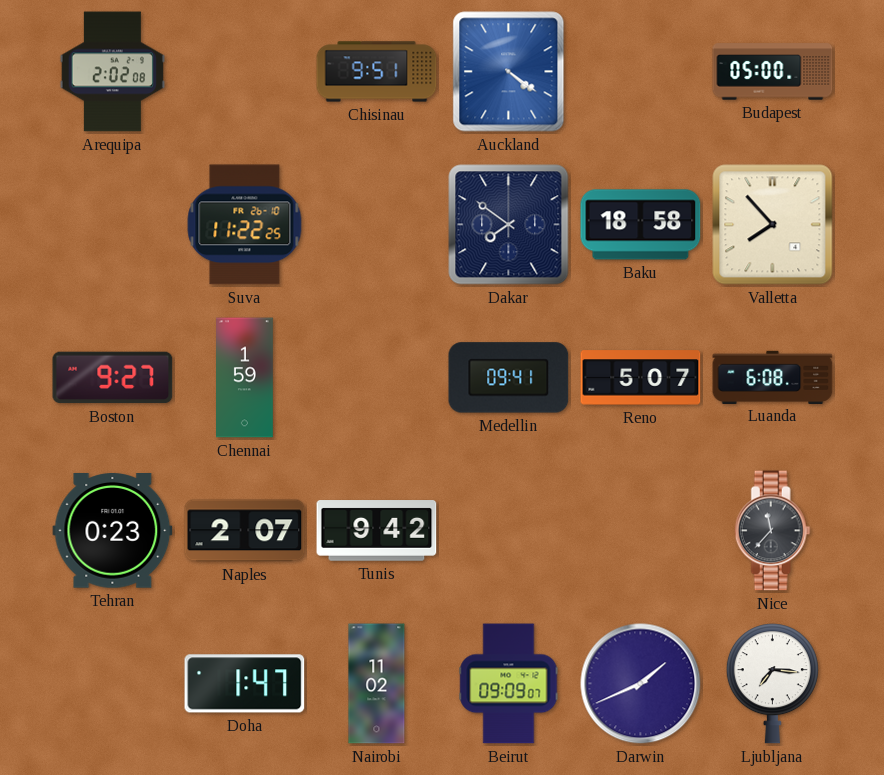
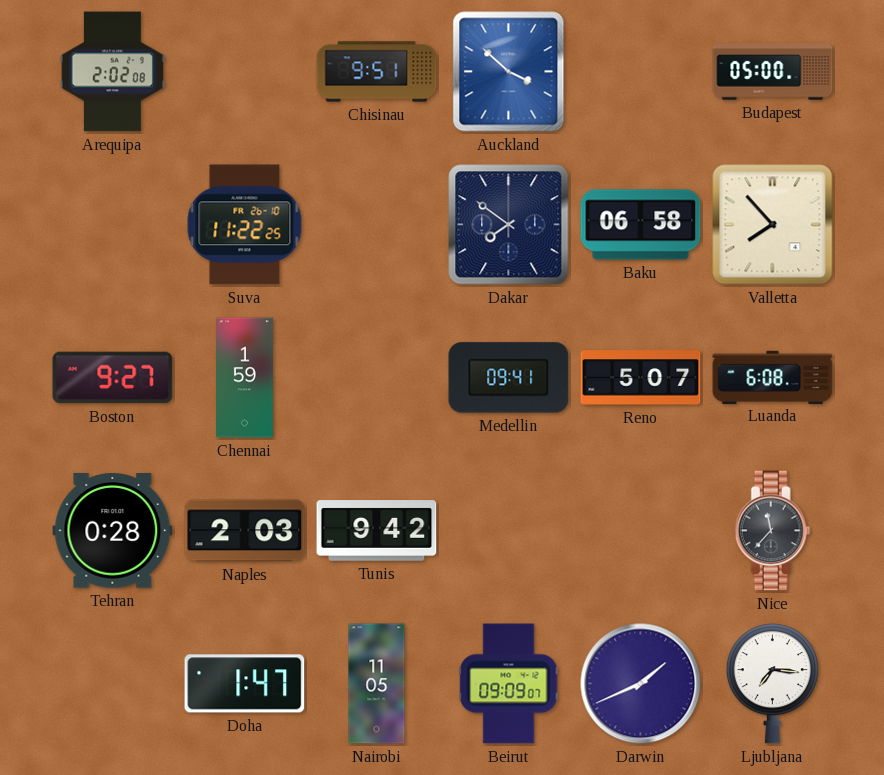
Auckland: 4:21 -> 3:52
Baku: 18:58 -> 06:58
Tehran: 0:23 -> 0:28
Naples: 2:07 -> 2:03
Nairobi: 11:02 -> 11:05
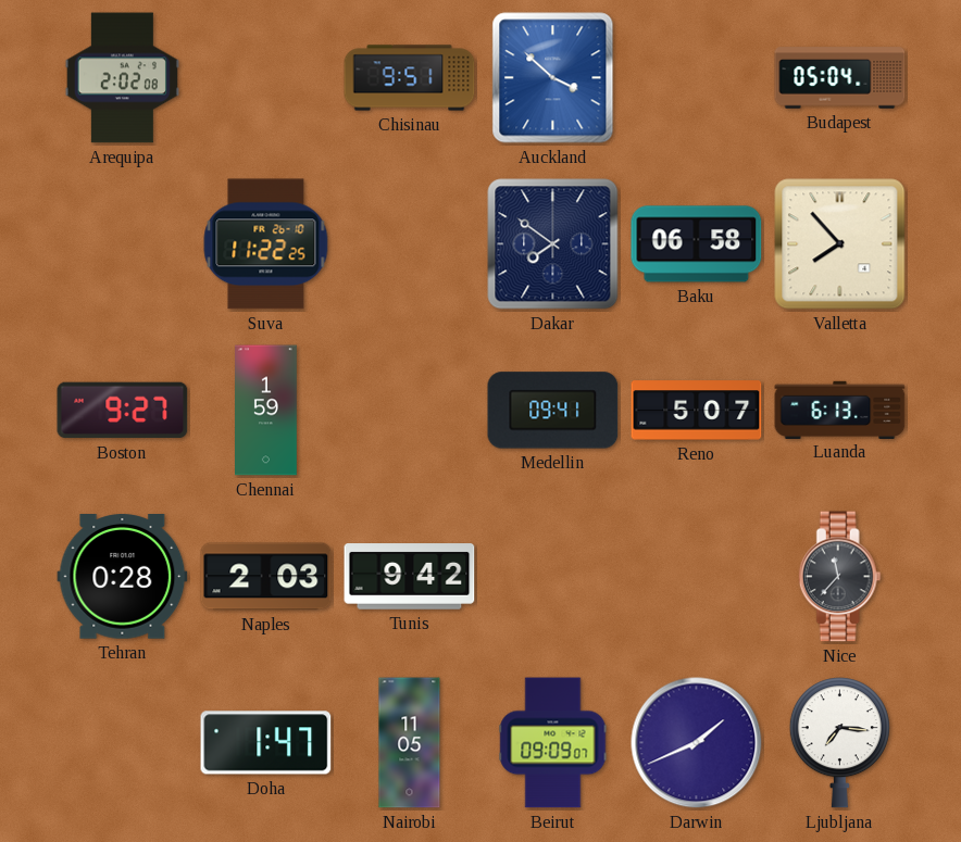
Budapest: 05:00 -> 05:04
Luanda: 6:08 -> 6:13
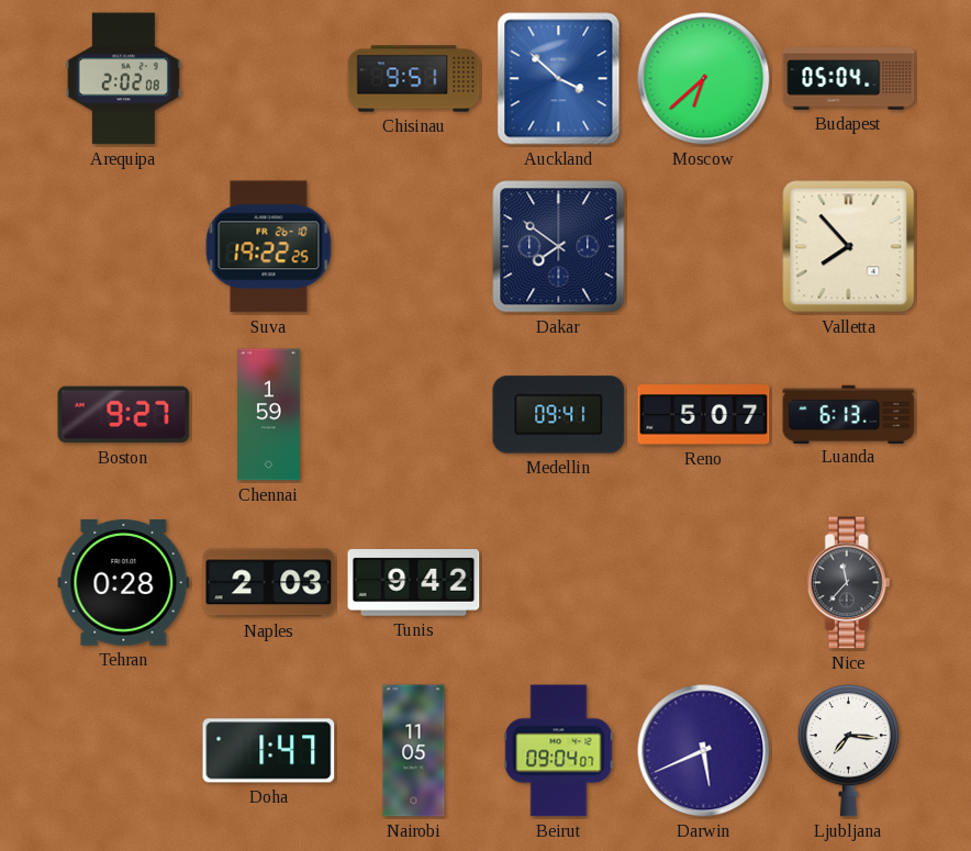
Moscow: none -> 6:38
Suva: 11:22 -> 19:22
Baku: 06:58 -> none
Beirut: 09:09 -> 09:04
Darwin: 1:41 -> 5:41
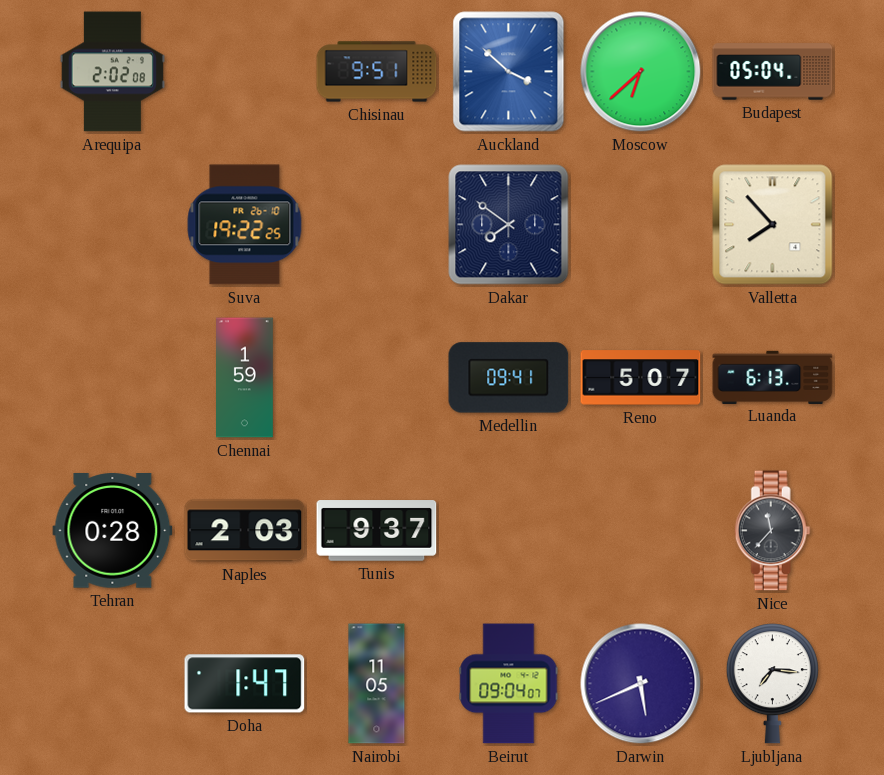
Boston: 9:27 -> none
Tunis: 9:42 -> 9:37
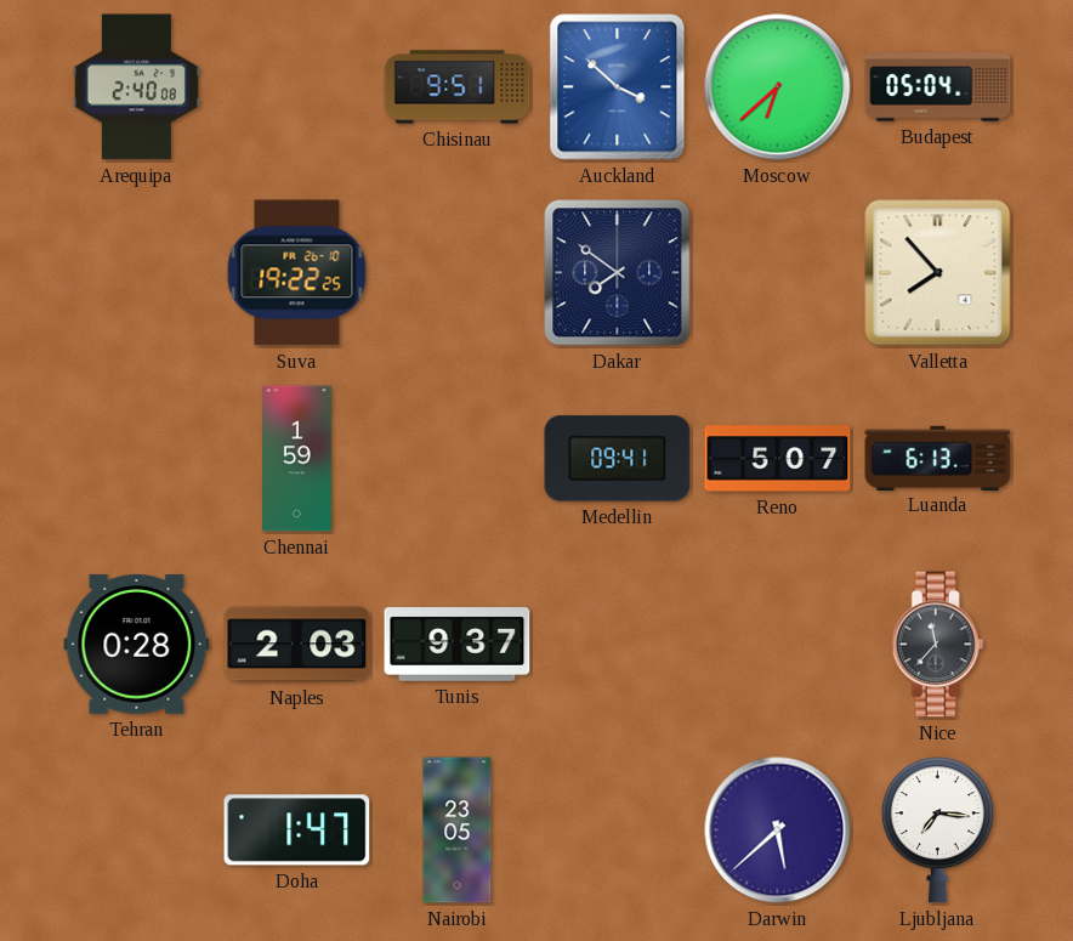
Arequipa: 2:02 -> 2:40
Nairobi: 11:05 -> 23:05
Beirut: 09:04 -> none
Darwin: 5:41 -> 5:38
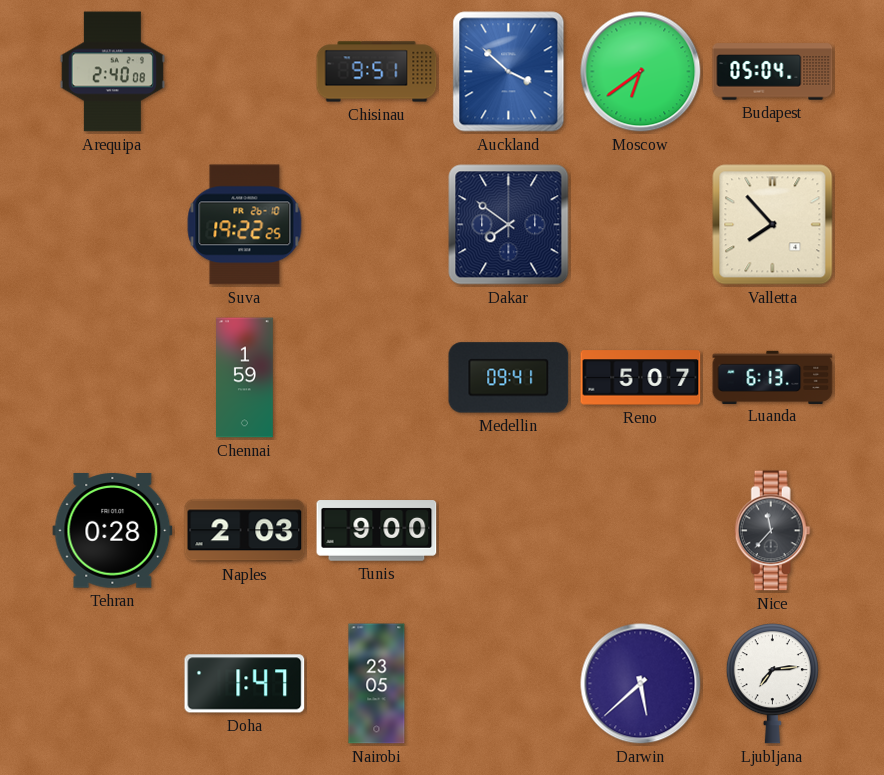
Moscow: 6:38 -> 6:39
Tunis: 9:37 -> 9:00
Ljubljana: 7:16 -> 7:14
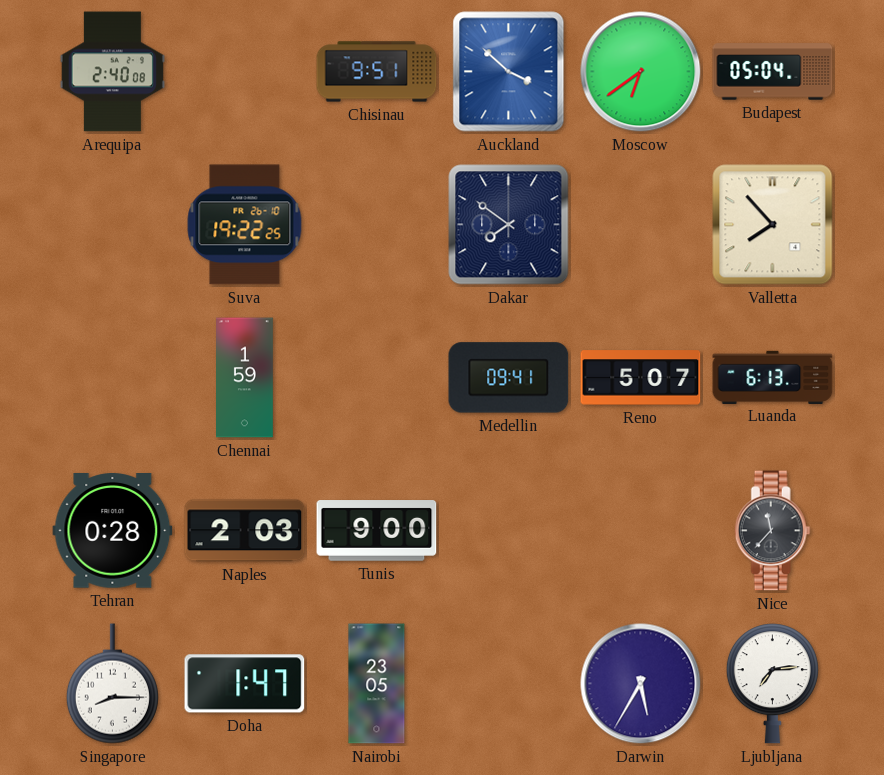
Singapore: none -> 8:15
Darwin: 5:38 -> 5:35
